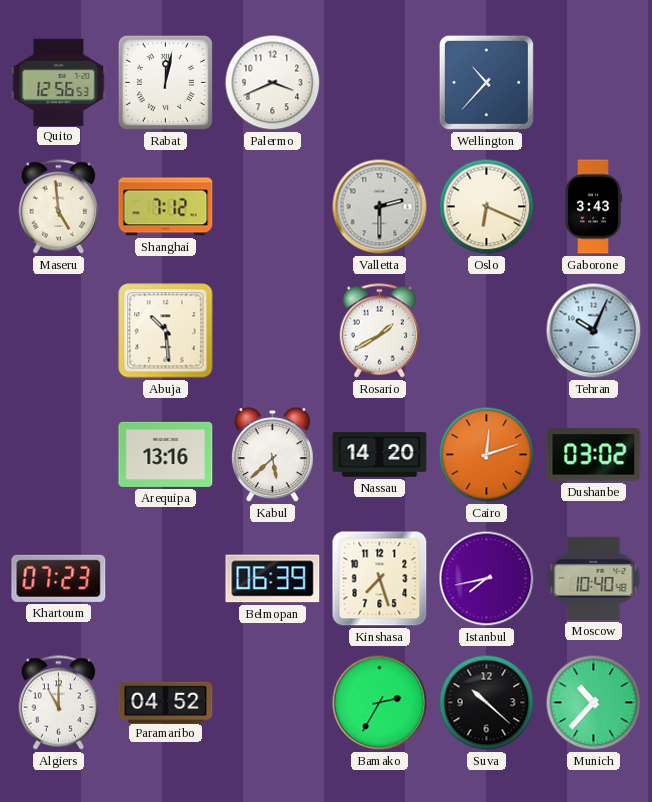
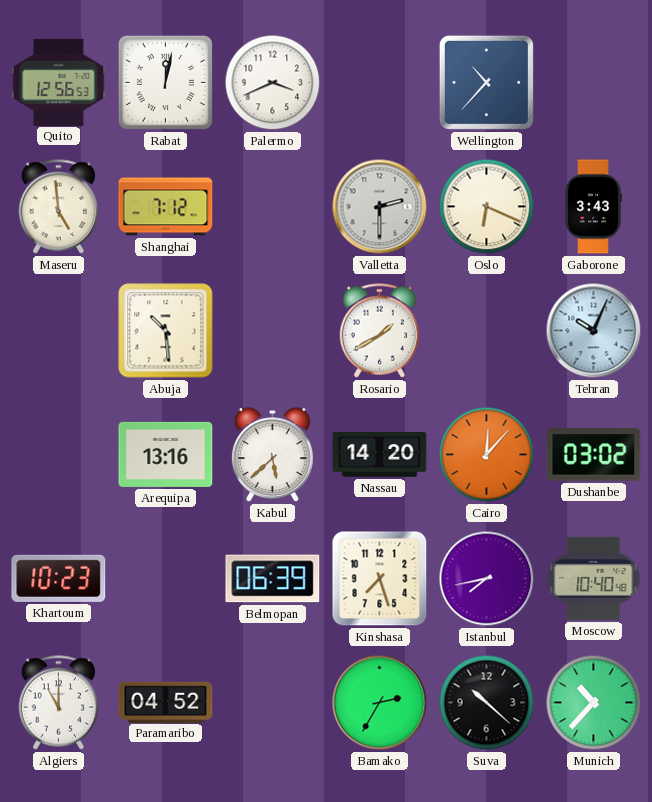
Cairo: 12:12 -> 12:07
Khartoum: 07:23 -> 10:23
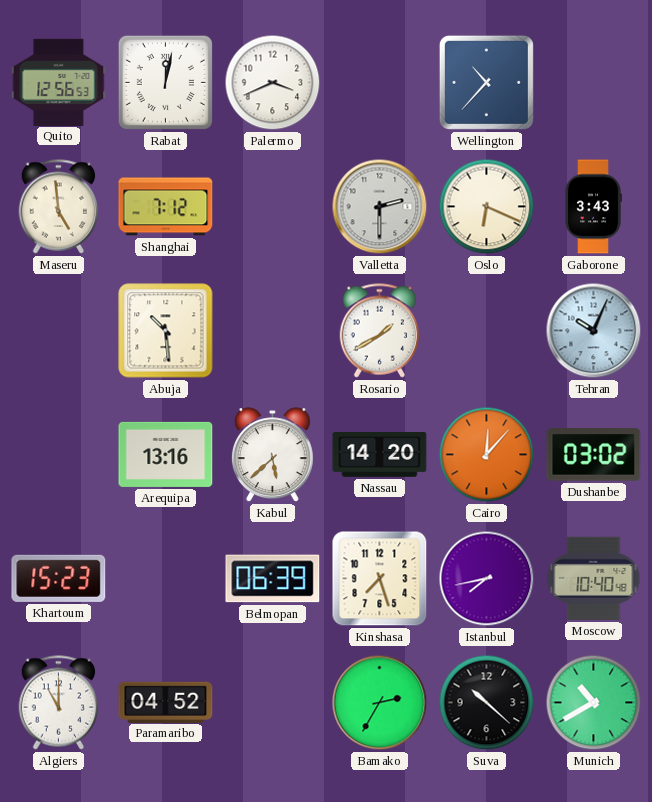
Khartoum: 10:23 -> 15:23
Munich: 10:37 -> 10:40
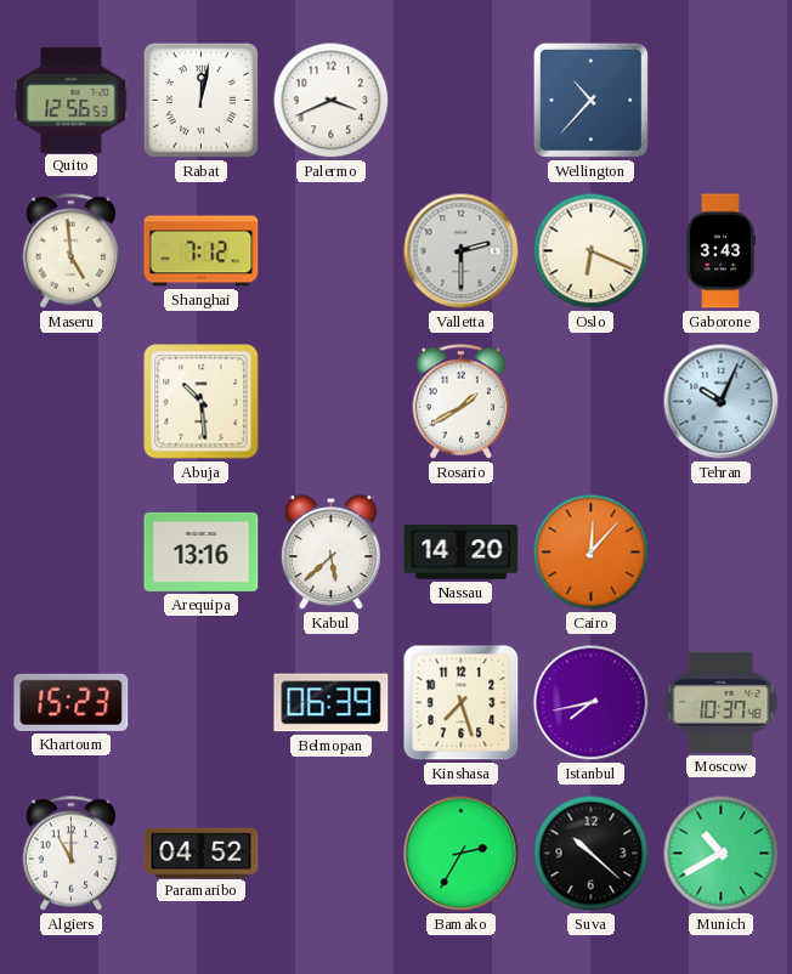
Dushanbe: 03:02 -> none
Moscow: 10:40 -> 10:37
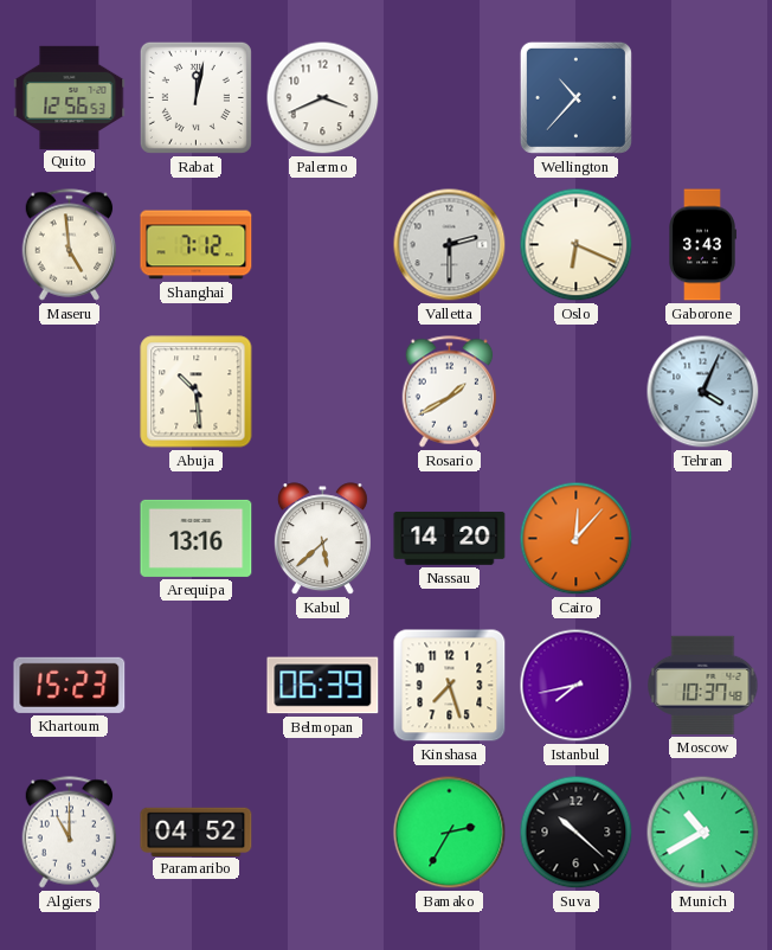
Tehran: 10:04 -> 4:04
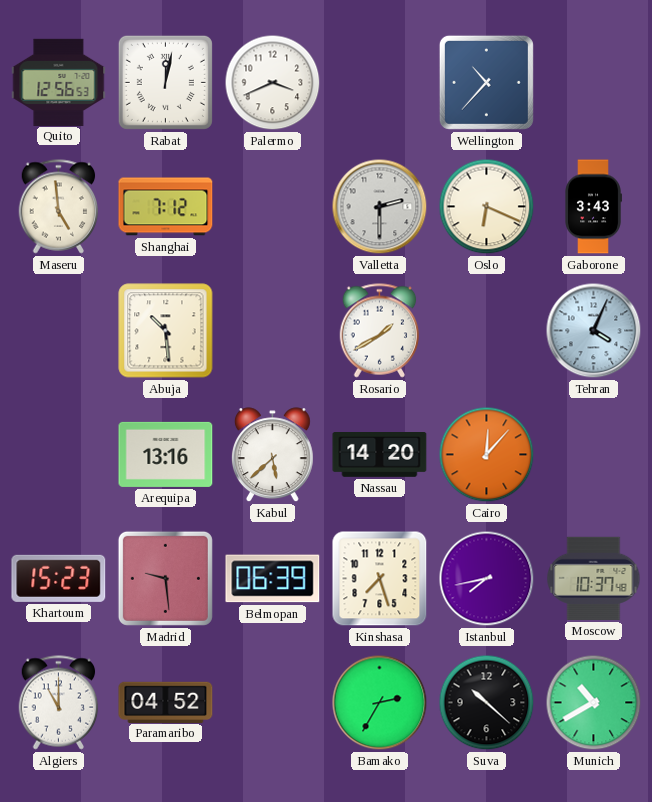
Madrid: none -> 9:29
